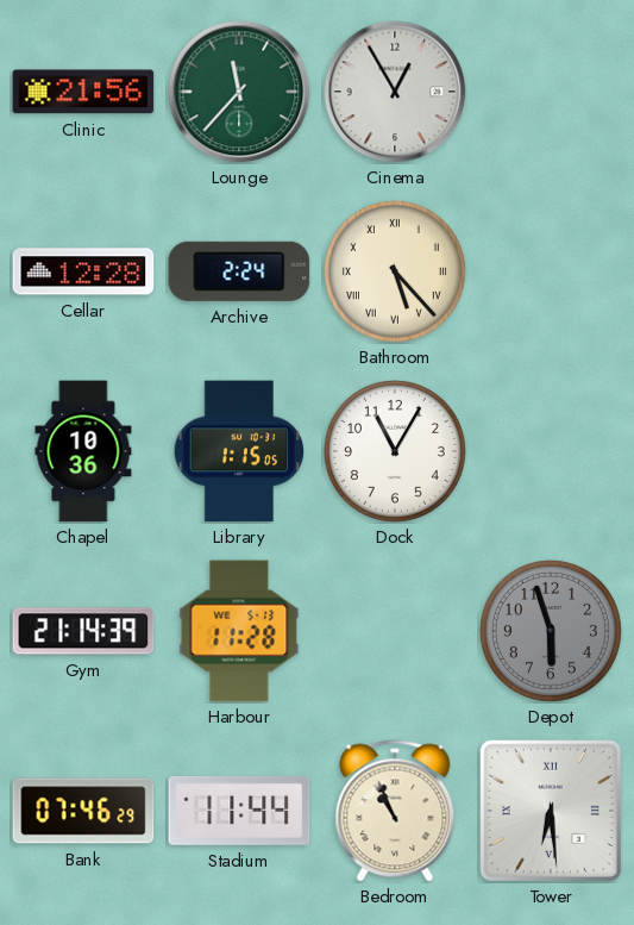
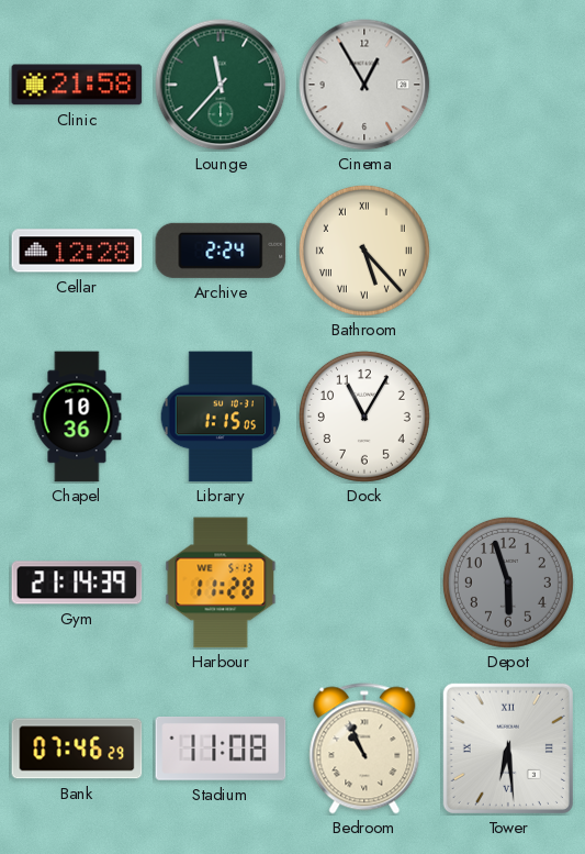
Clinic: 21:56 -> 21:58
Stadium: 11:44 -> 11:08
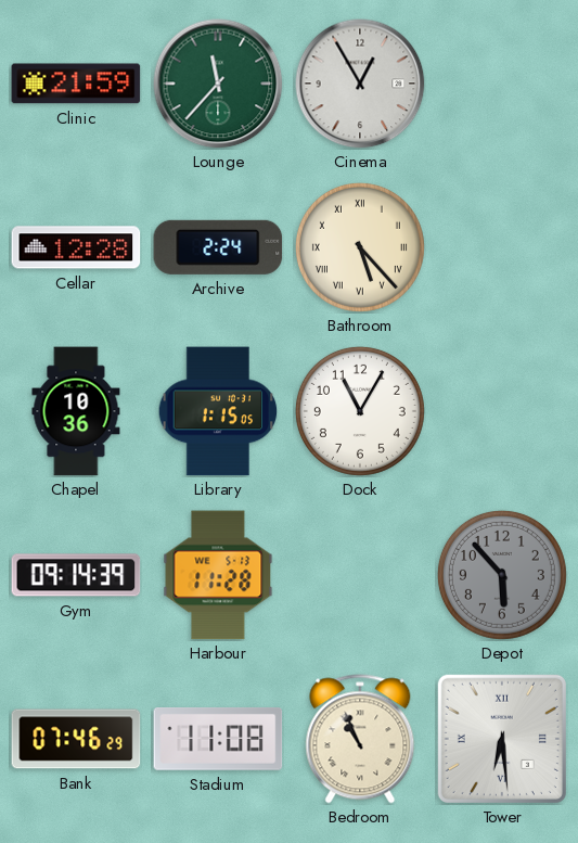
Clinic: 21:58 -> 21:59
Gym: 21:14 -> 09:14
Depot: 5:57 -> 5:53
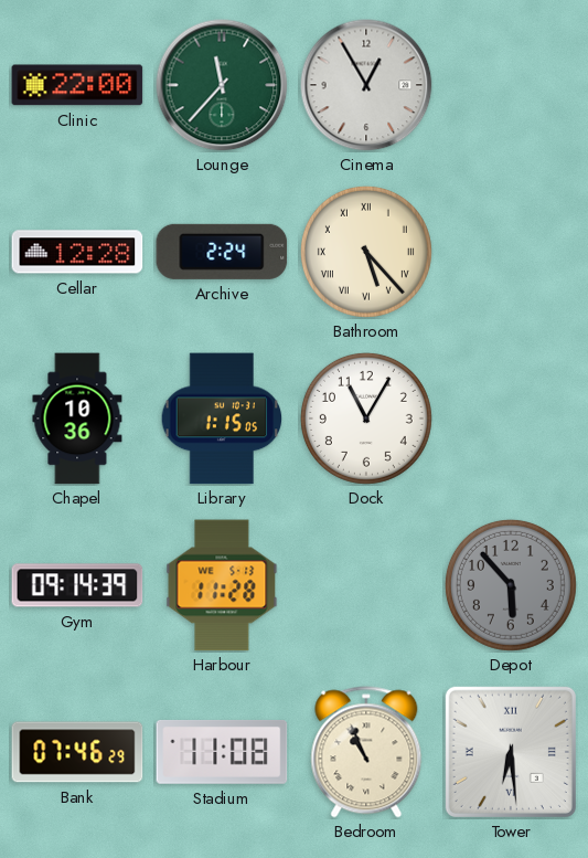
Clinic: 21:59 -> 22:00
